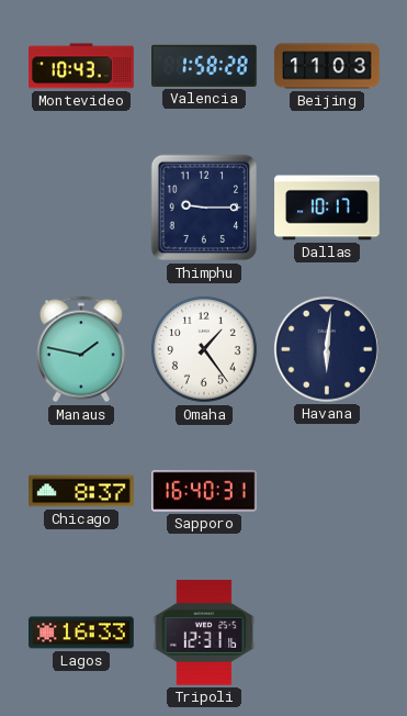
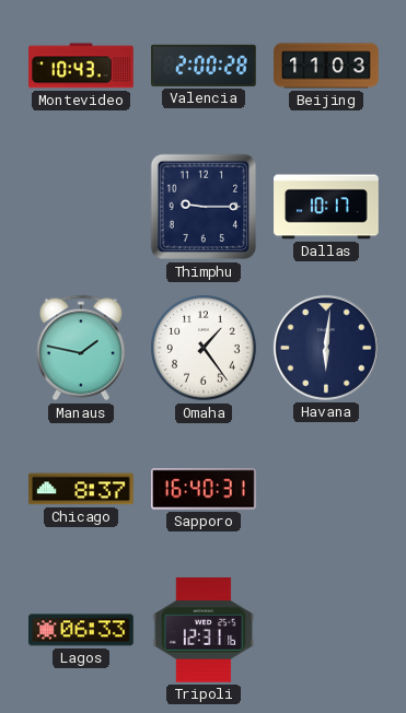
Valencia: 1:58 -> 2:00
Lagos: 16:33 -> 06:33
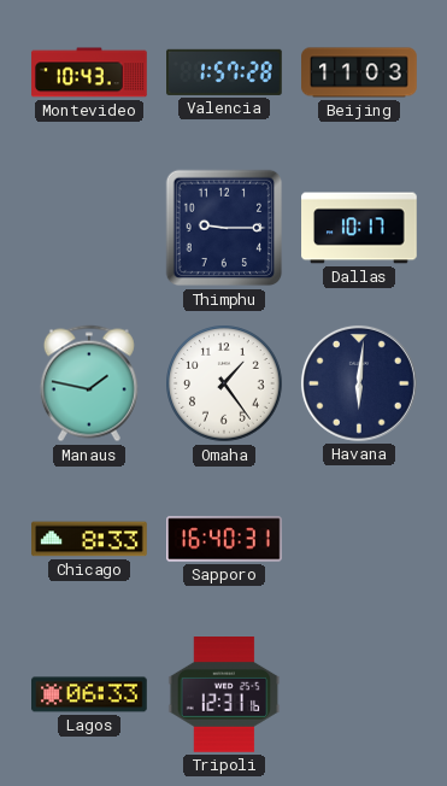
Valencia: 2:00 -> 1:57
Chicago: 8:37 -> 8:33
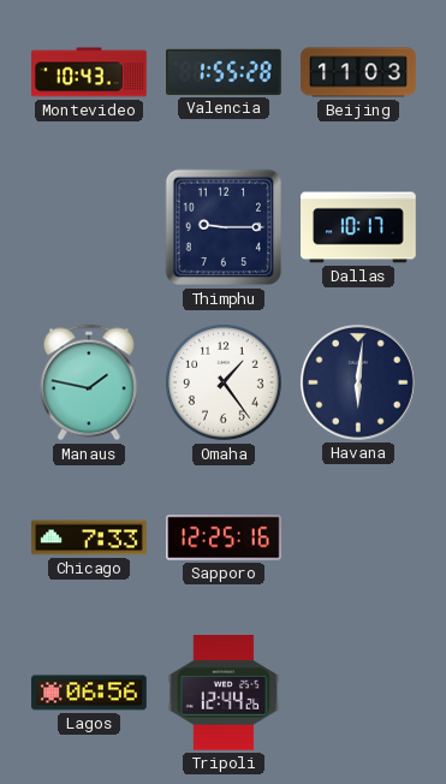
Valencia: 1:57 -> 1:55
Chicago: 8:33 -> 7:33
Sapporo: 16:40 -> 12:25
Lagos: 06:33 -> 06:56
Tripoli: 12:31 -> 12:44
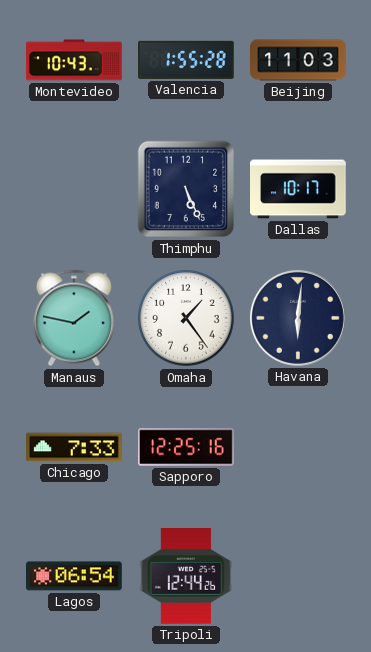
Thimphu: 9:15 -> 5:26
Lagos: 06:56 -> 06:54
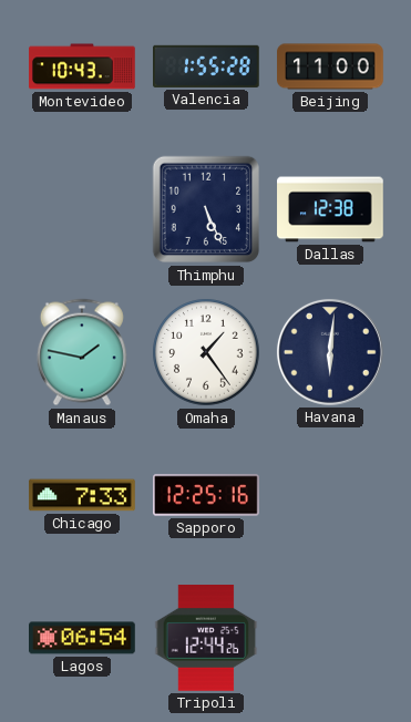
Beijing: 11:03 -> 11:00
Dallas: 10:17 -> 12:38
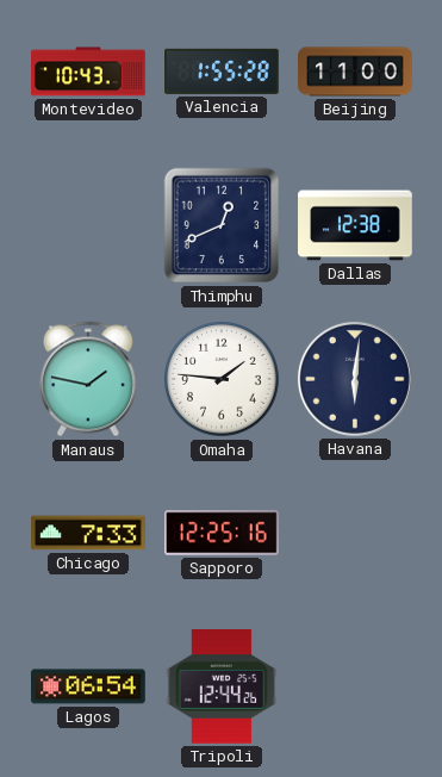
Thimphu: 5:26 -> 12:41
Omaha: 1:24 -> 1:46
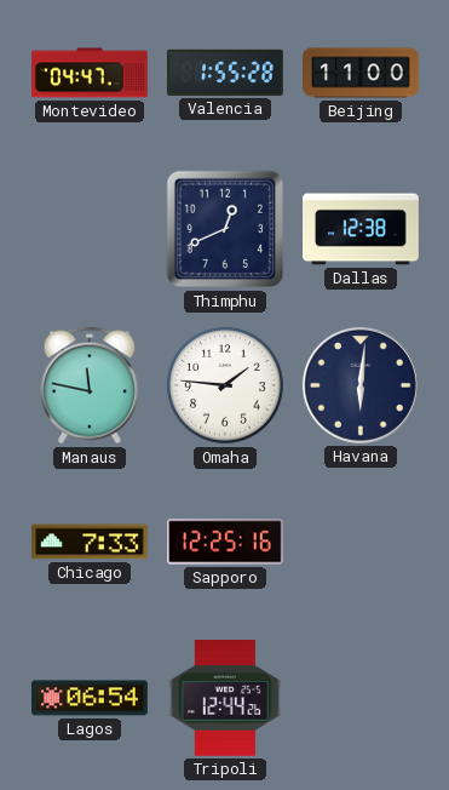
Montevideo: 10:43 -> 04:47
Manaus: 1:47 -> 11:47
